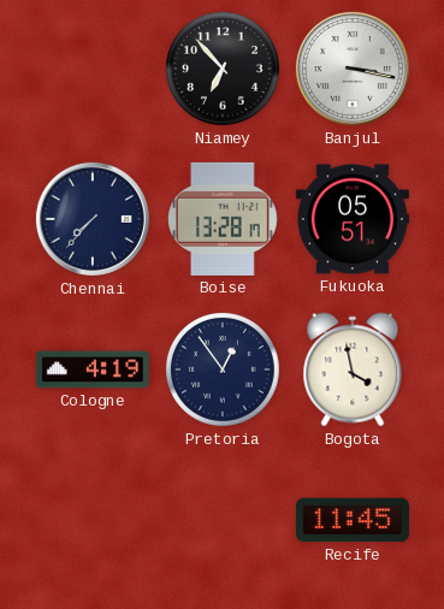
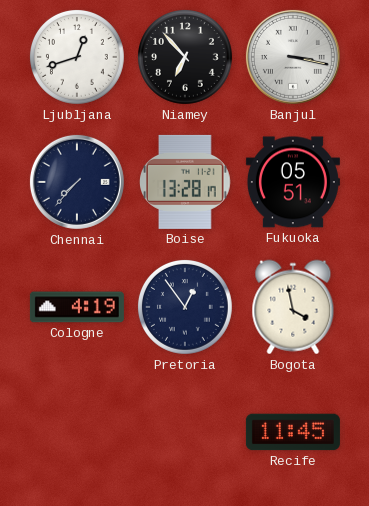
Ljubljana: none -> 12:42
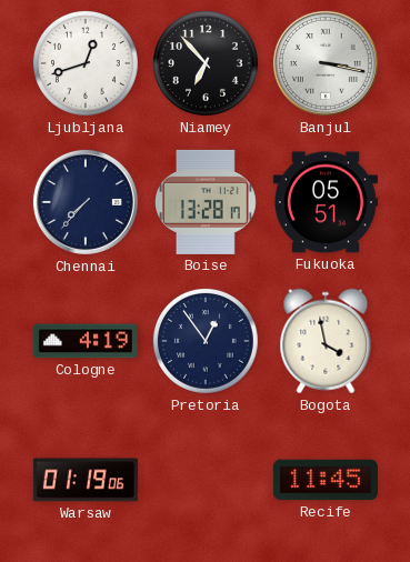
Warsaw: none -> 01:19
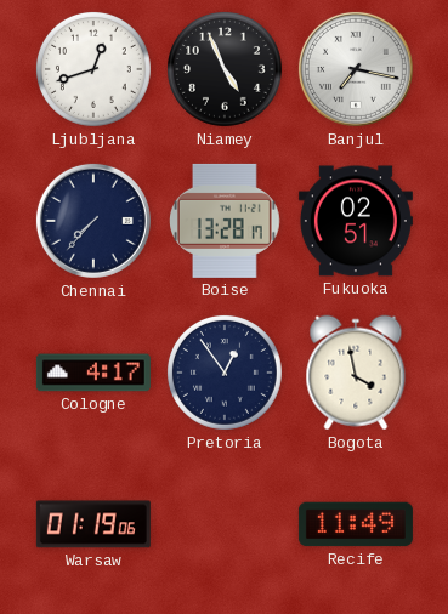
Niamey: 6:53 -> 4:56
Banjul: 3:17 -> 7:17
Fukuoka: 05:51 -> 02:51
Cologne: 4:19 -> 4:17
Recife: 11:45 -> 11:49
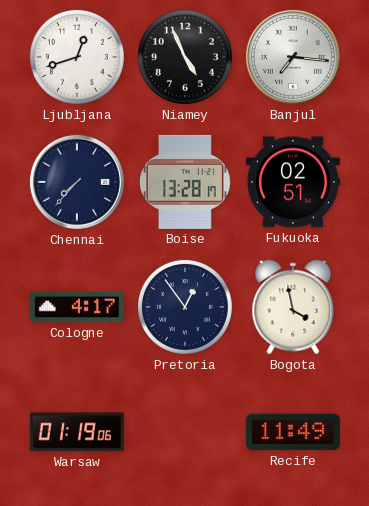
Banjul: 7:17 -> 7:16
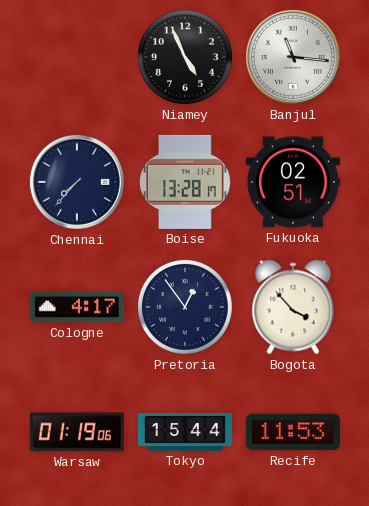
Ljubljana: 12:42 -> none
Banjul: 7:16 -> 11:16
Bogota: 3:58 -> 3:53
Tokyo: none -> 15:44
Recife: 11:49 -> 11:53
